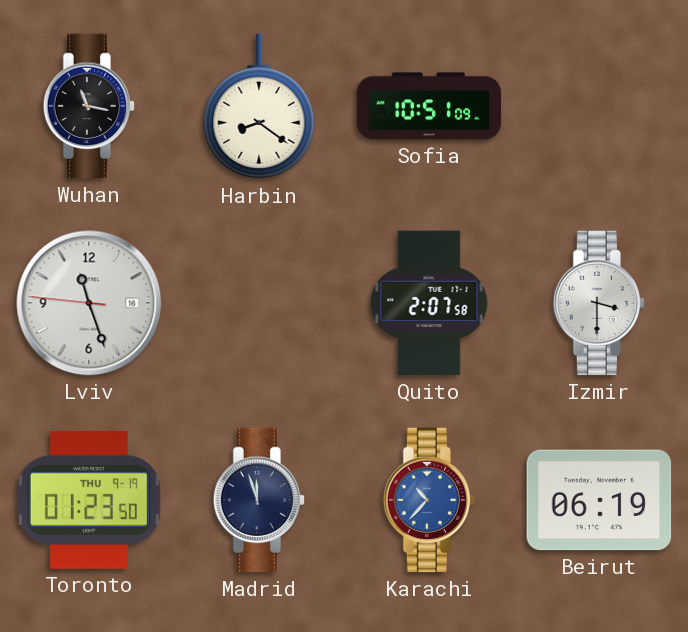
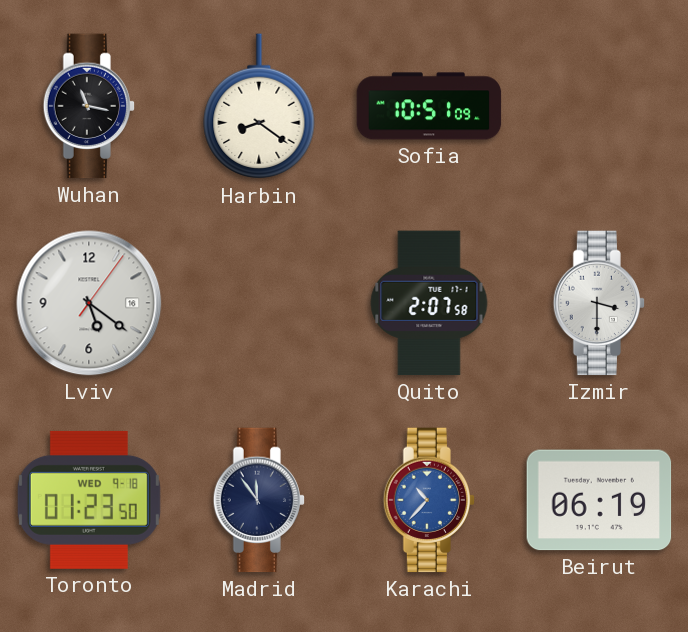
Lviv: 11:26 -> 5:21
Toronto date: THU 9-19 -> WED 9-18
Madrid: 11:57 -> 11:54
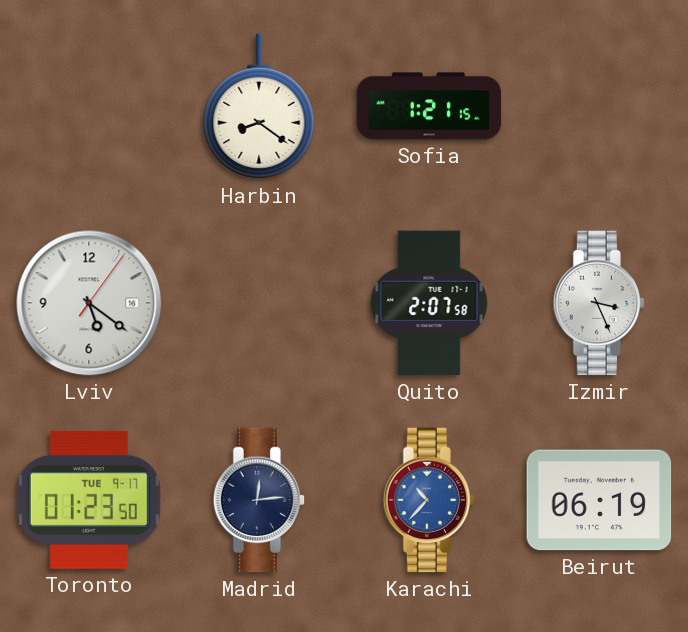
Wuhan: 11:17 -> none
Sofia: 10:51 -> 1:21
Izmir: 3:30 -> 3:26
Toronto date: WED 9-18 -> TUE 9-17
Madrid: 11:54 -> 12:14
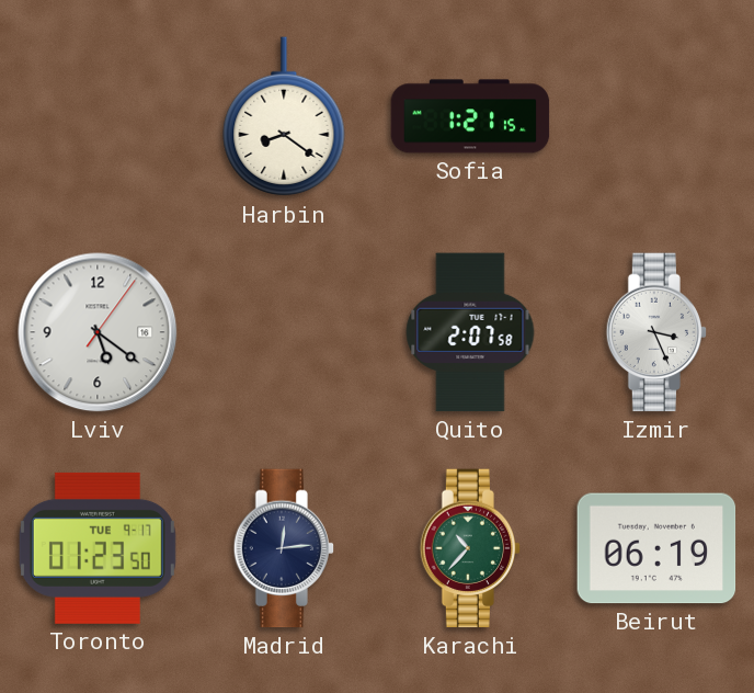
Karachi dial: blue -> green
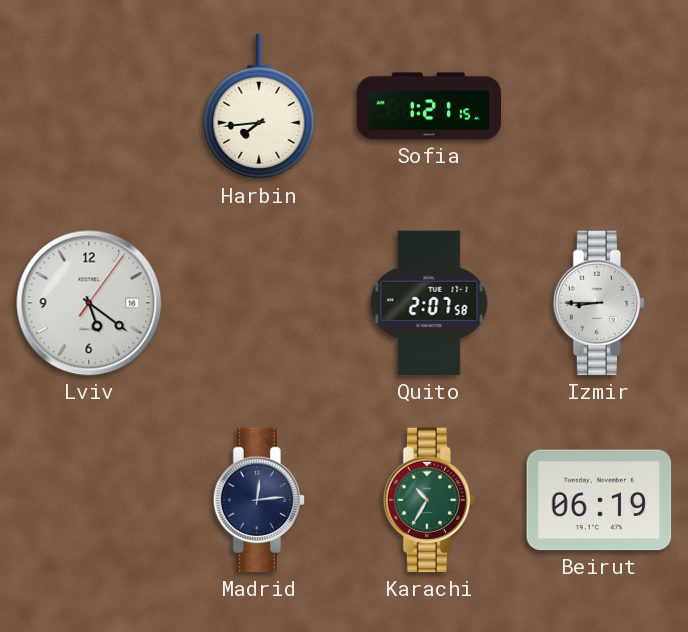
Harbin: 8:21 -> 7:44
Izmir: 3:26 -> 8:45
Toronto: 01:23 -> none
Karachi: 10:37 -> 10:35
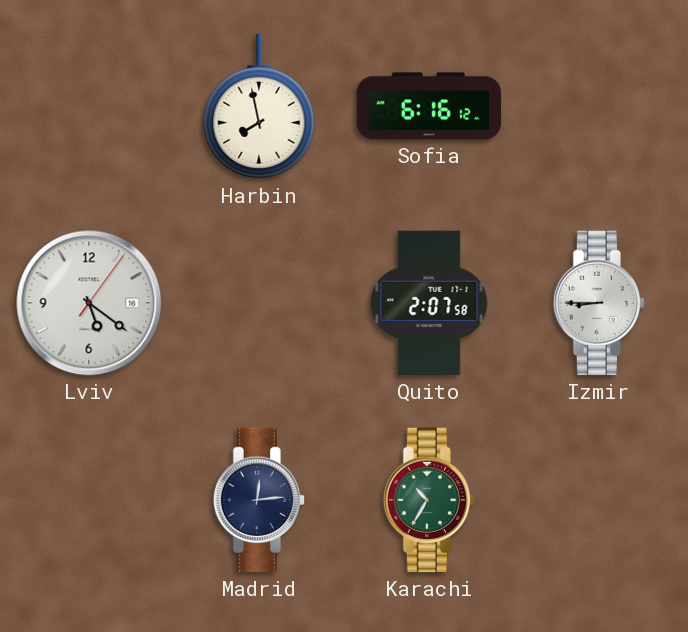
Harbin: 7:44 -> 7:58
Sofia: 1:21 -> 6:16
Beirut: 06:19 -> none
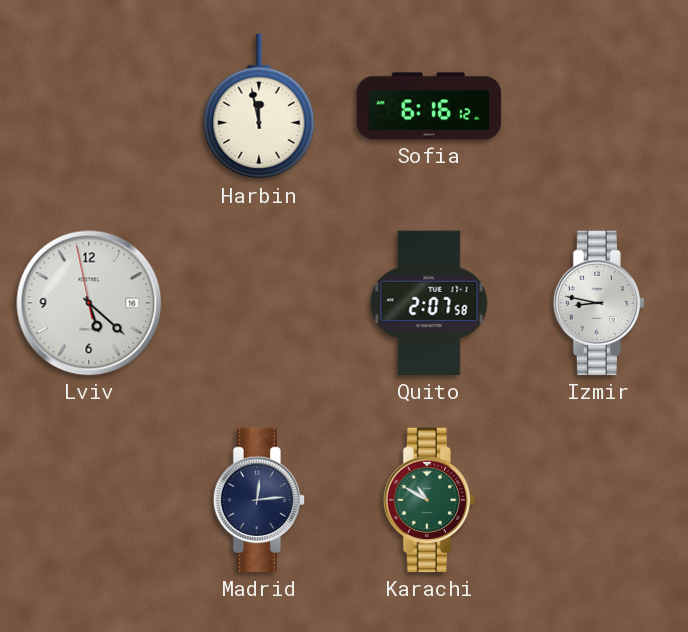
Harbin: 7:58 -> 11:58
Lviv: 5:21:06 -> 5:21:58
Izmir: 8:45 -> 8:47
Karachi: 10:35 -> 10:50
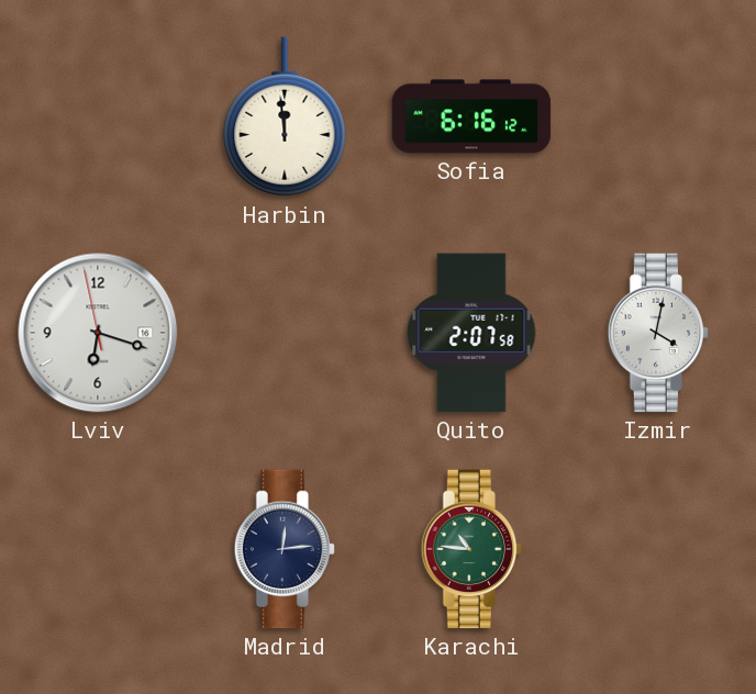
Harbin: 11:58 -> 11:59
Lviv: 5:21 -> 6:17
Izmir: 8:47 -> 4:02
Karachi: 10:50 -> 10:46
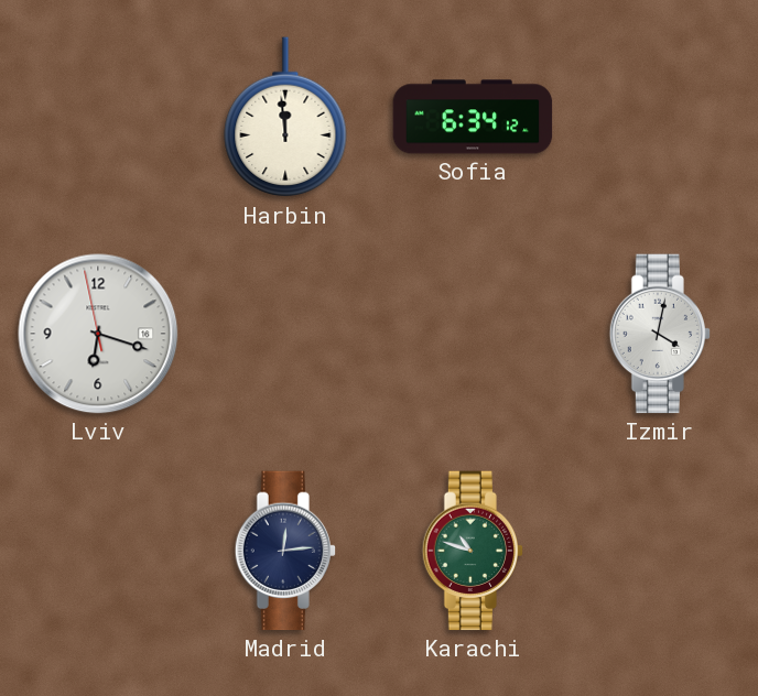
Sofia: 6:16 -> 6:34
Quito: 2:07 -> none
Karachi: 10:46 -> 10:48
